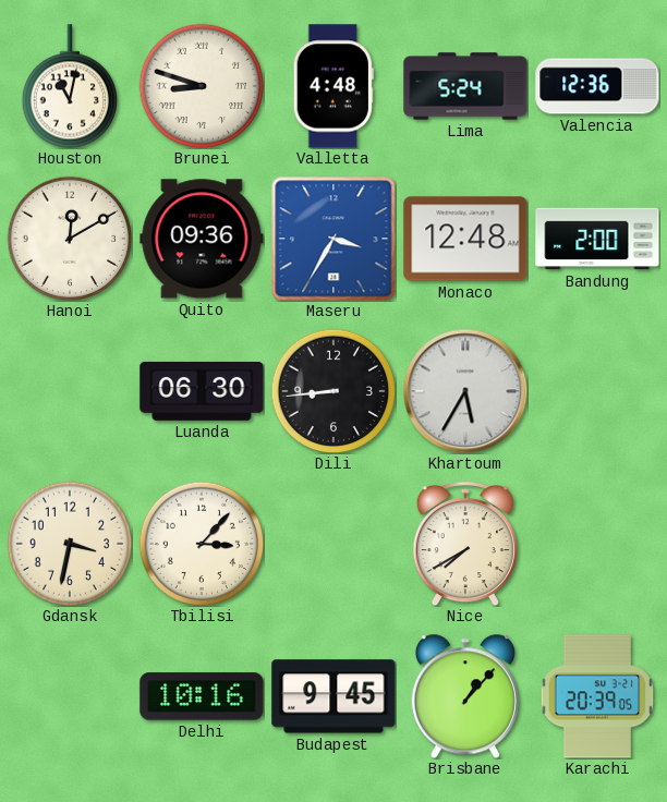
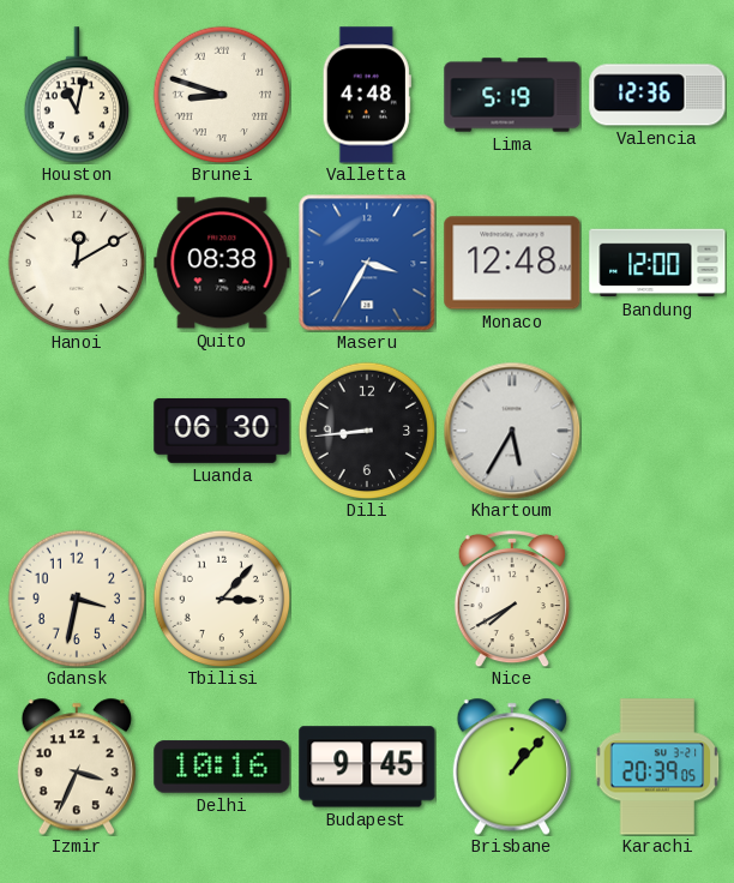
Lima: 5:24 -> 5:19
Quito: 09:36 -> 08:38
Bandung: 2:00 -> 12:00
Izmir: none -> 3:34
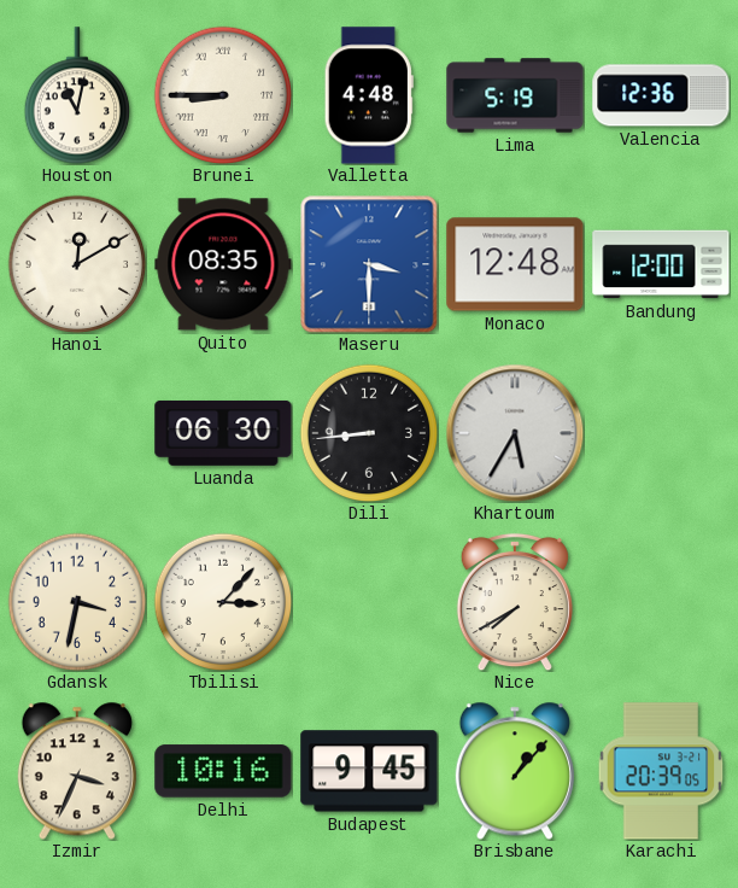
Brunei: 8:48 -> 8:45
Quito: 08:38 -> 08:35
Maseru: 3:35 -> 3:30
